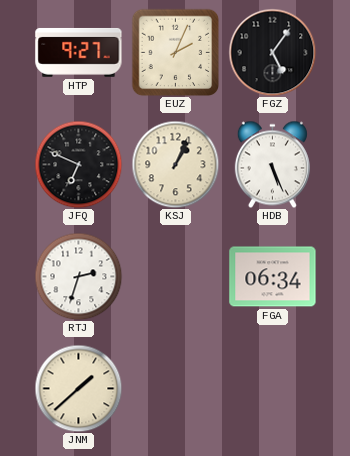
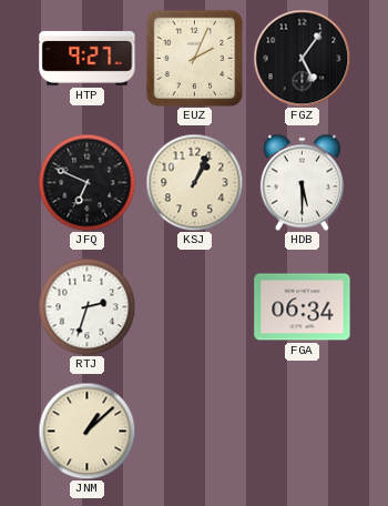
HDB: 5:26 -> 5:30
JNM: 1:38 -> 1:08
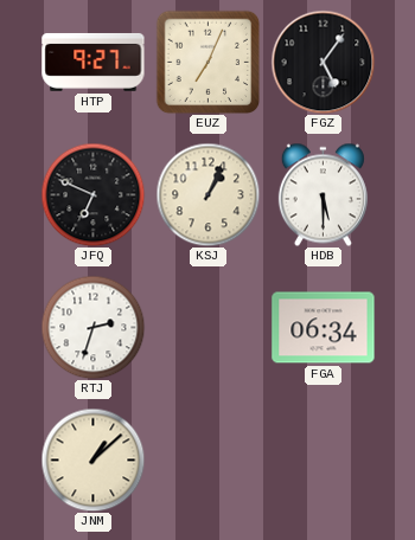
EUZ: 2:04 -> 7:04
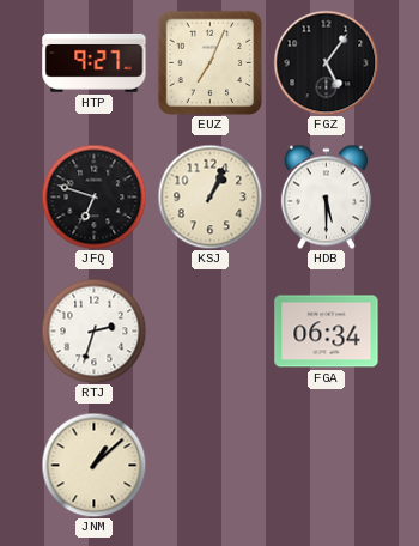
JFQ: 6:49 -> 6:48
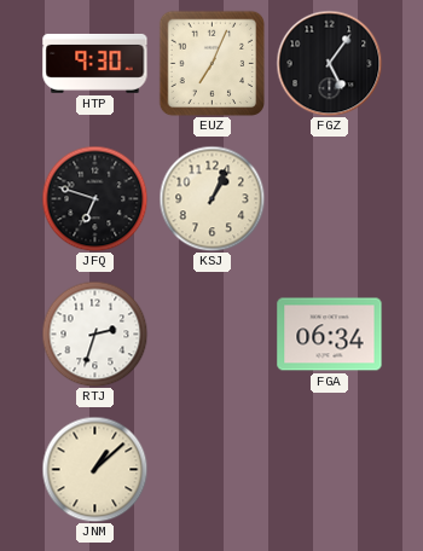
HTP: 9:27 -> 9:30
HDB: 5:30 -> none
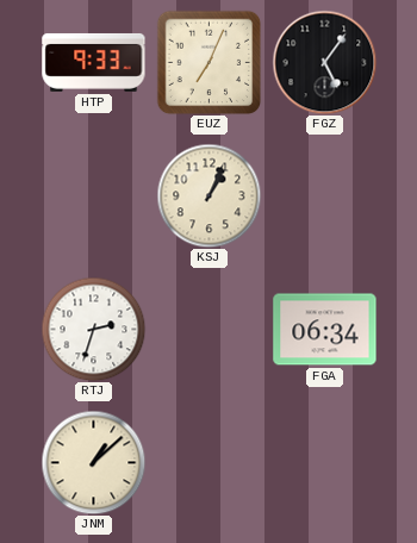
HTP: 9:30 -> 9:33
JFQ: 6:48 -> none
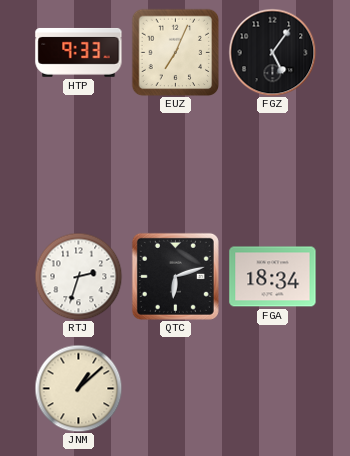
KSJ: 1:04 -> none
QTC: none -> 6:12
FGA: 06:34 -> 18:34
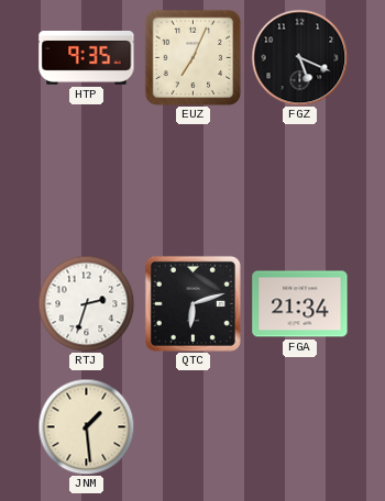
HTP: 9:33 -> 9:35
FGZ: 5:06 -> 5:19
FGA: 18:34 -> 21:34
JNM: 1:08 -> 1:29
